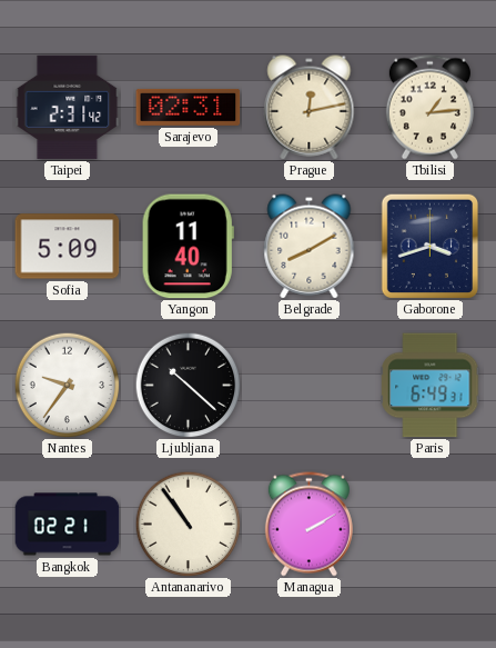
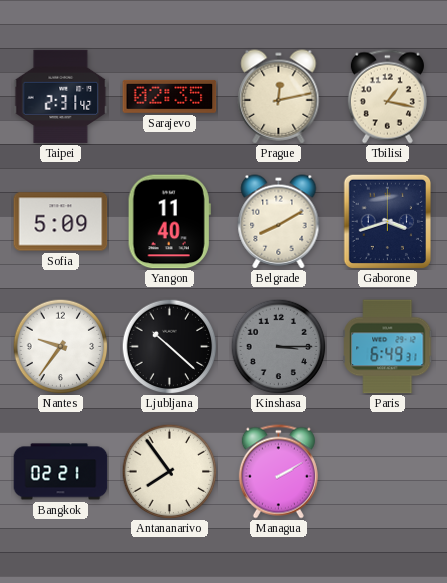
Sarajevo: 02:31 -> 02:35
Tbilisi: 1:14 -> 1:17
Kinshasa: none -> 3:15
Antananarivo: 10:54 -> 7:54
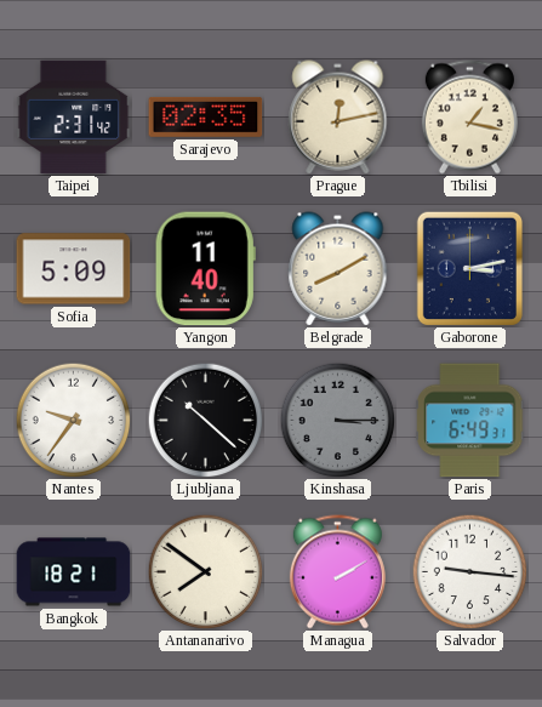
Gaborone: 3:42 -> 3:13
Bangkok: 02:21 -> 18:21
Antananarivo: 7:54 -> 7:51
Salvador: none -> 9:16
